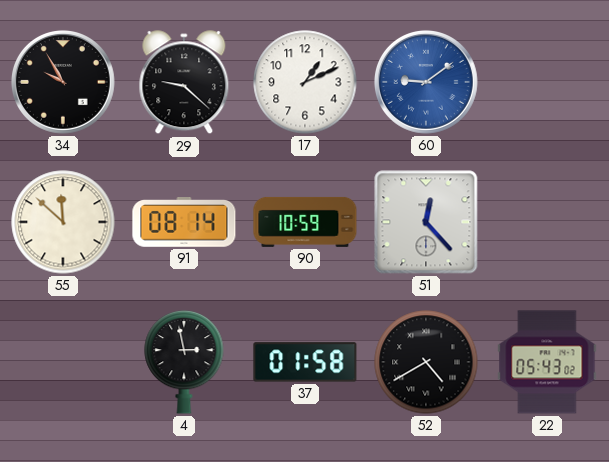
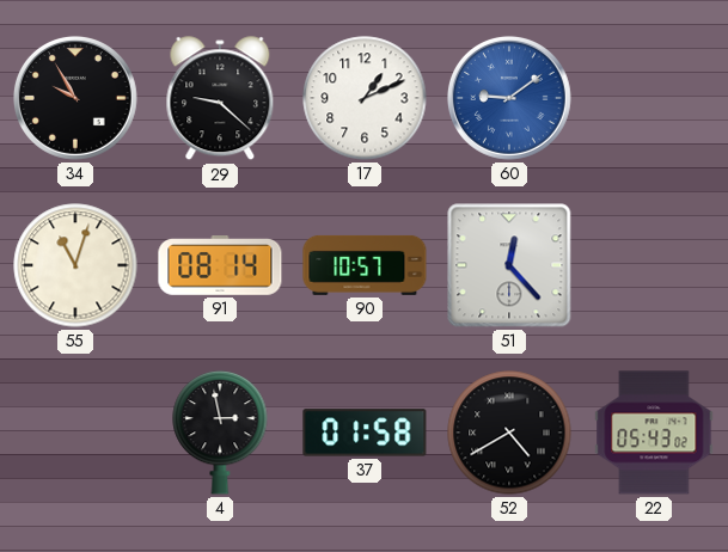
55: 11:52 -> 11:03
90: 10:59 -> 10:57
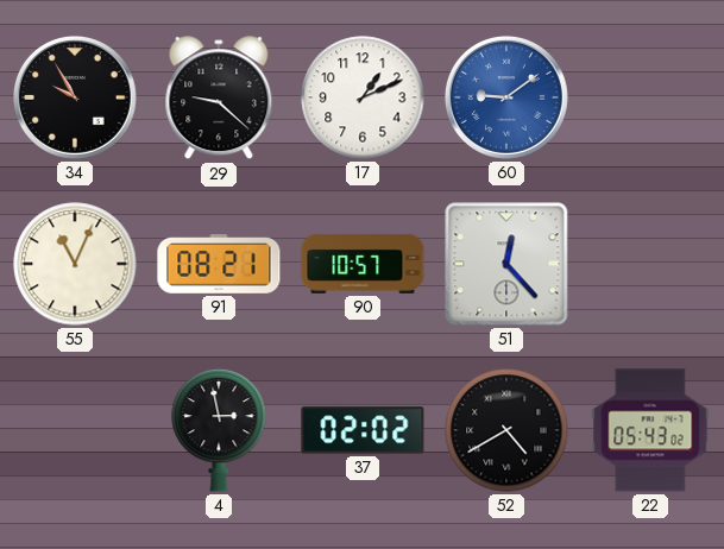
55: 11:03 -> 11:04
91: 08:14 -> 08:21
37: 01:58 -> 02:02
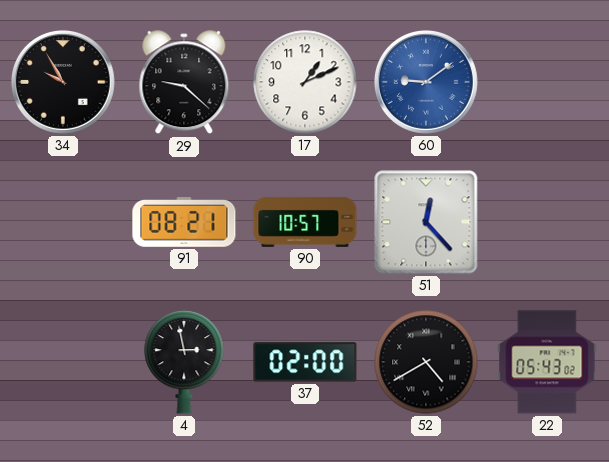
55: 11:04 -> none
37: 02:02 -> 02:00
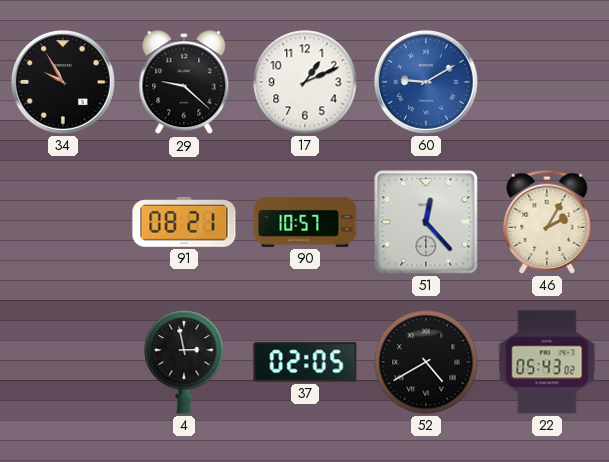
60: 9:09 -> 9:10
46: none -> 2:05
37: 02:00 -> 02:05
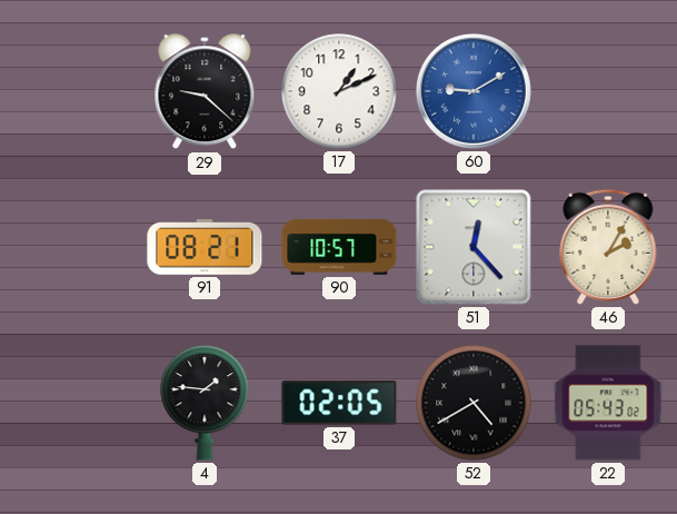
34: 9:55 -> none
4: 2:58 -> 1:46
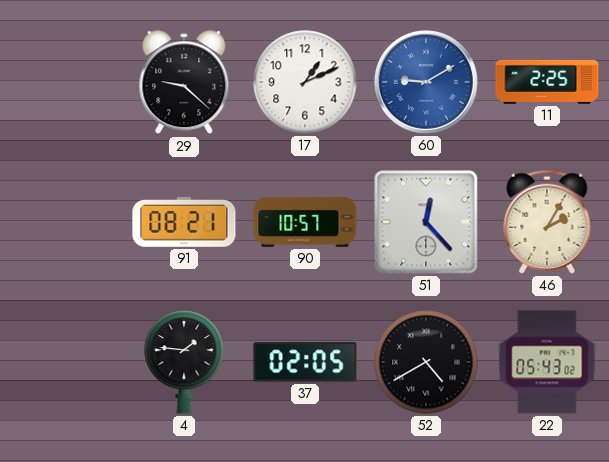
11: none -> 2:25
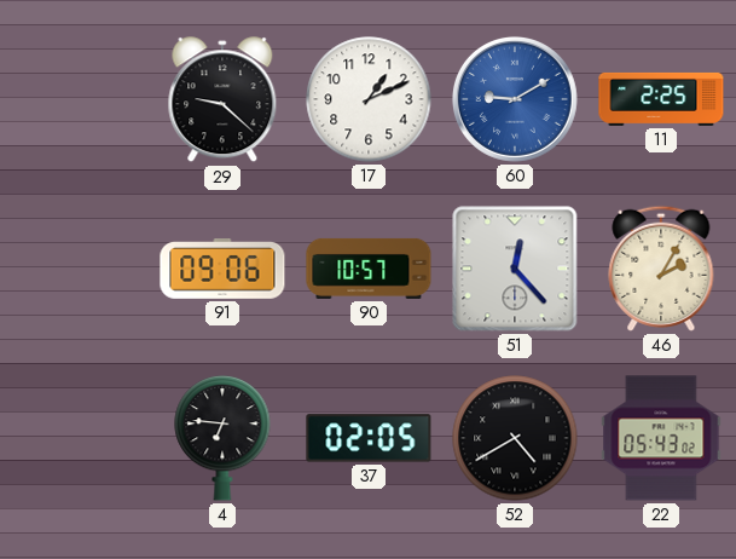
91: 08:21 -> 09:06
4: 1:46 -> 6:46
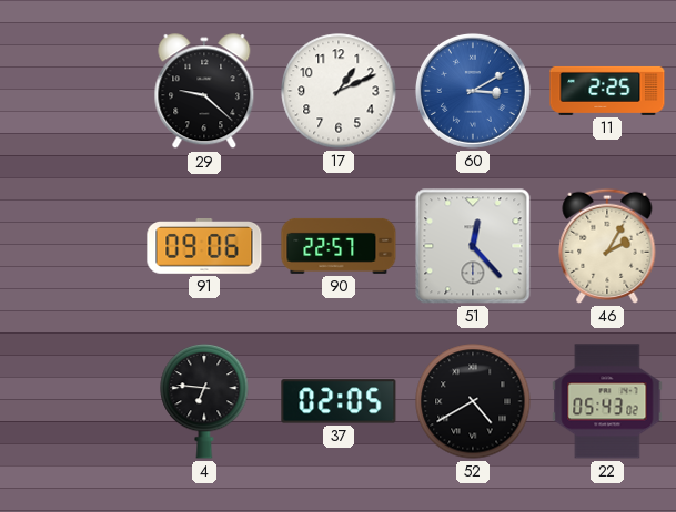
60: 9:10 -> 3:10
90: 10:57 -> 22:57
